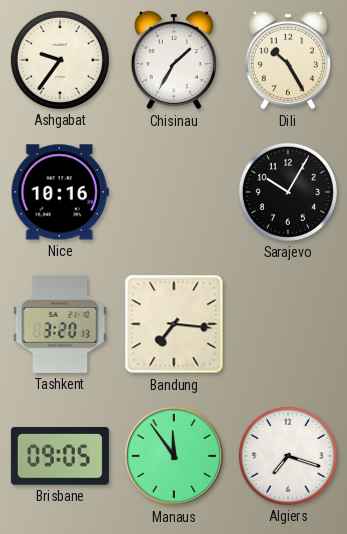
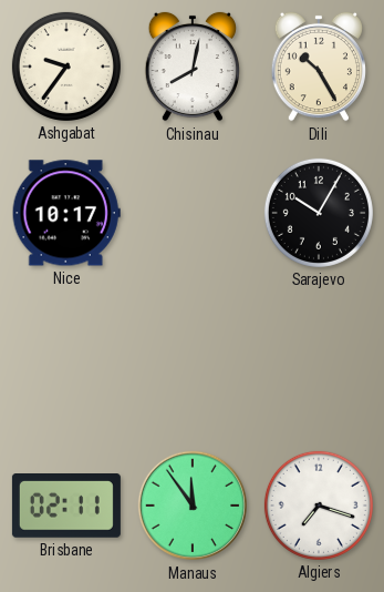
Chisinau: 1:35 -> 8:02
Nice: 10:16 -> 10:17
Tashkent: 3:20 -> none
Bandung: 7:16 -> none
Brisbane: 09:05 -> 02:11
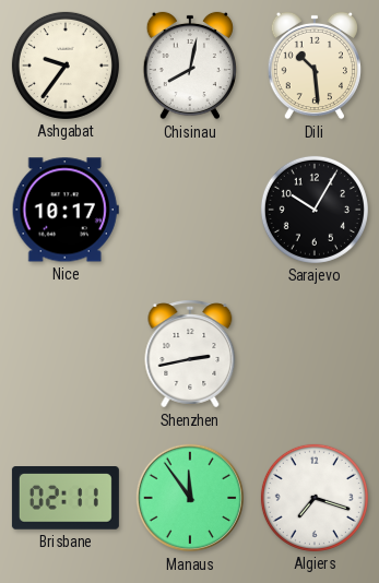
Dili: 10:25 -> 10:29
Shenzhen: none -> 2:43
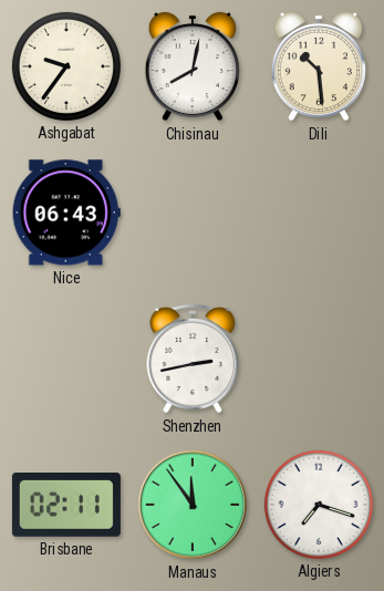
Nice: 10:17 -> 06:43
Sarajevo: 10:05 -> none
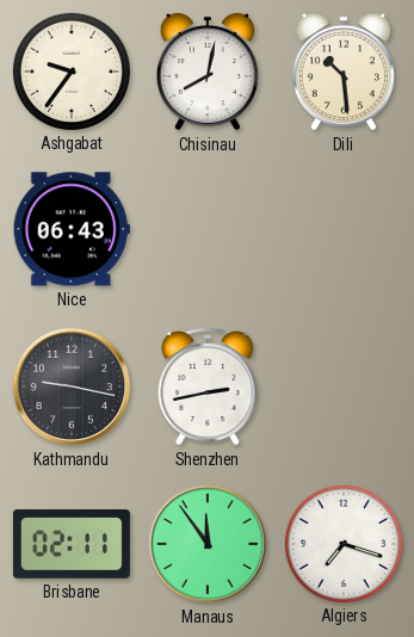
Kathmandu: none -> 9:17
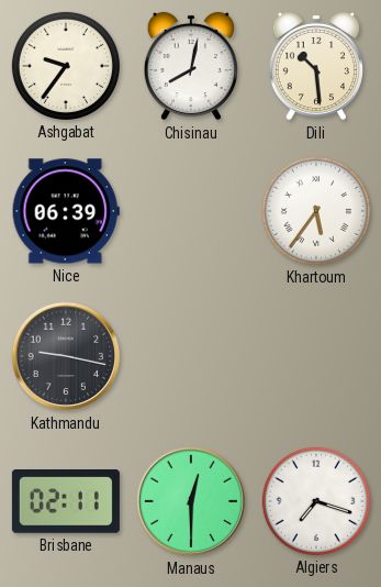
Nice: 06:43 -> 06:39
Khartoum: none -> 5:36
Shenzhen: 2:43 -> none
Manaus: 11:54 -> 12:30
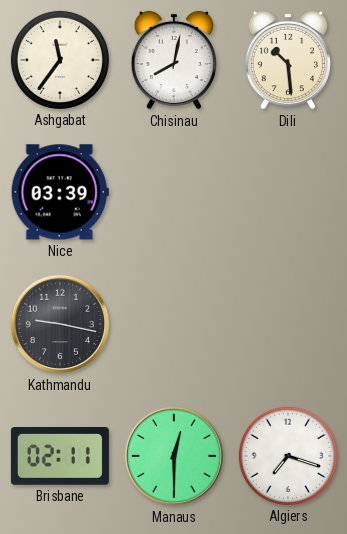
Ashgabat: 9:36 -> 11:36
Nice: 06:39 -> 03:39
Khartoum: 5:36 -> none
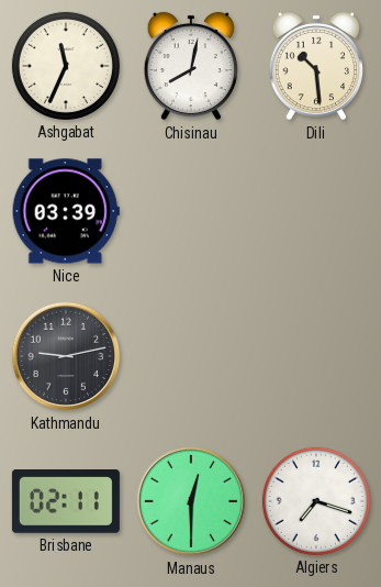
Ashgabat: 11:36 -> 11:34
Kathmandu: 9:17 -> 9:13
